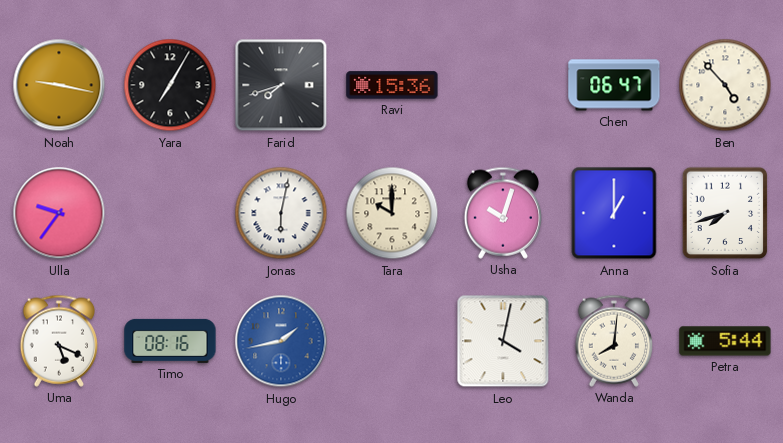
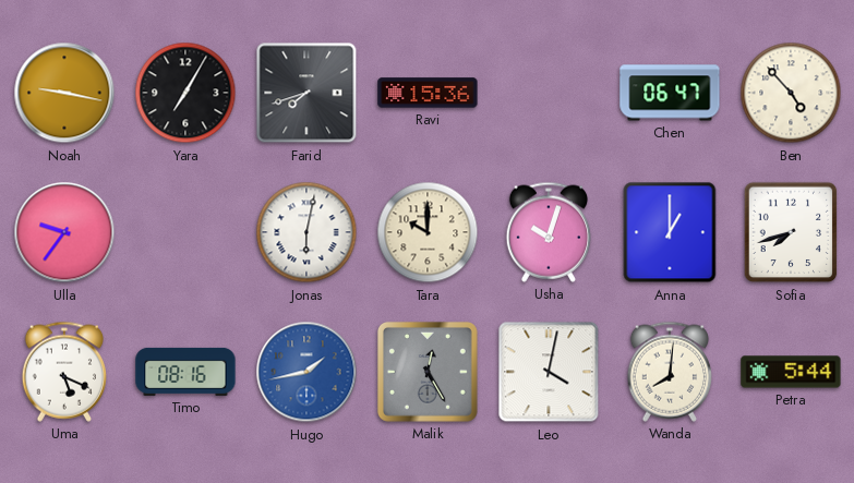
Malik: none -> 12:25
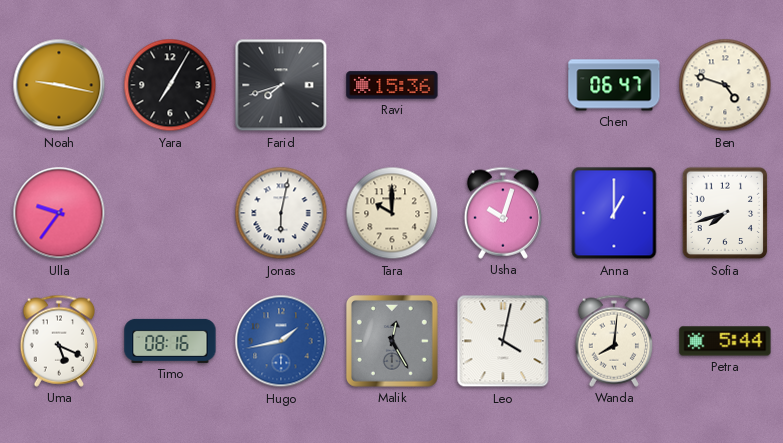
Ben: 4:53 -> 4:48
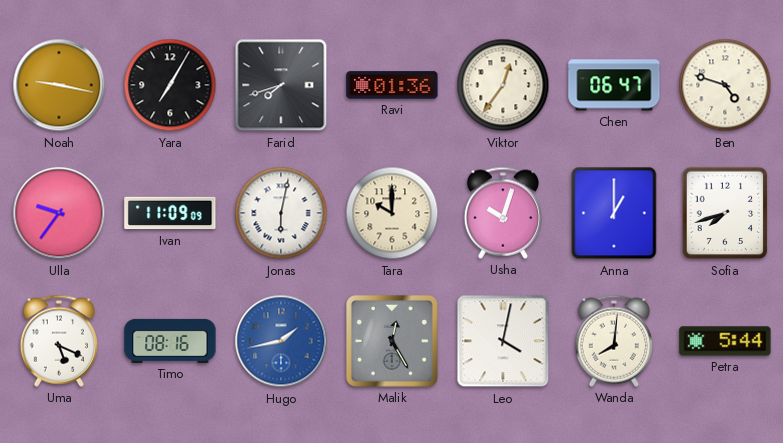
Ravi: 15:36 -> 01:36
Viktor: none -> 12:36
Ivan: none -> 11:09
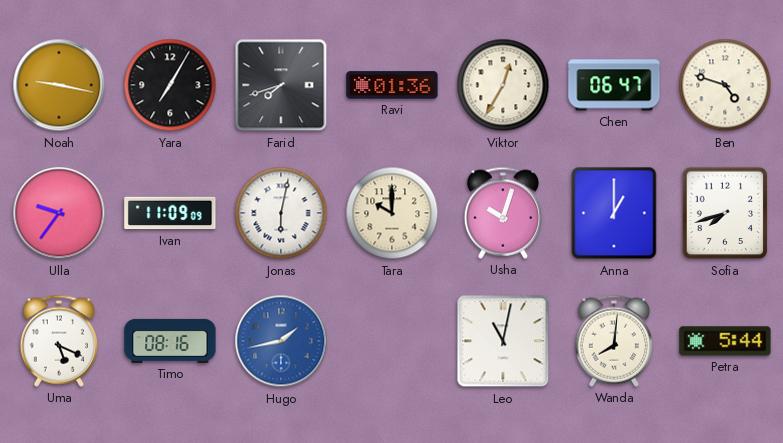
Viktor: 12:36 -> 12:35
Malik: 12:25 -> none
Leo: 4:02 -> 11:02
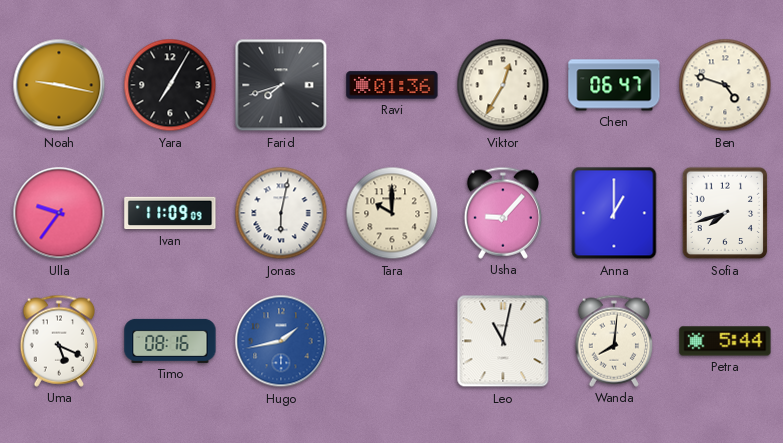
Usha: 10:03 -> 9:07
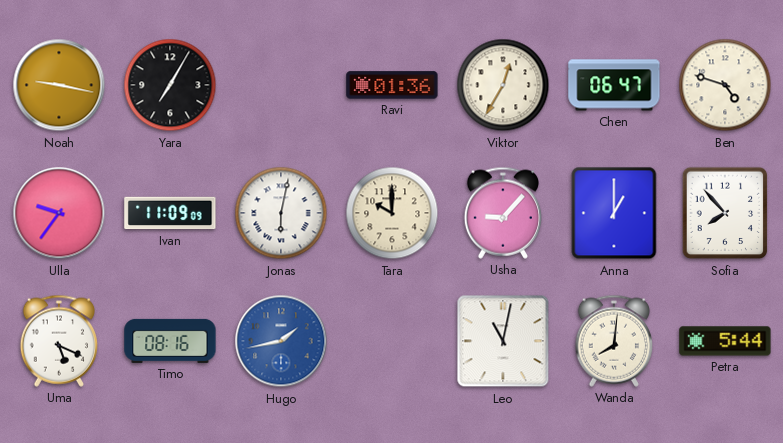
Farid: 7:42 -> none
Sofia: 7:42 -> 7:53
